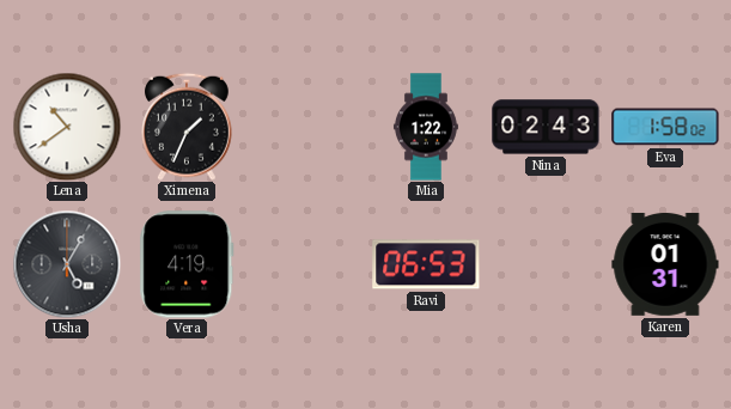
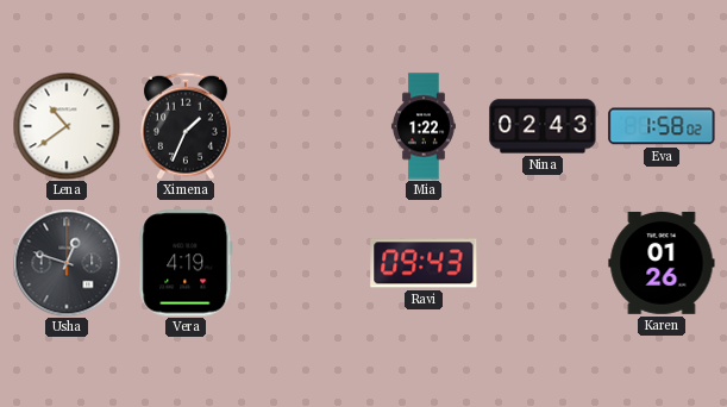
Usha: 5:05 -> 12:48
Ravi: 06:53 -> 09:43
Karen: 01:31 -> 01:26
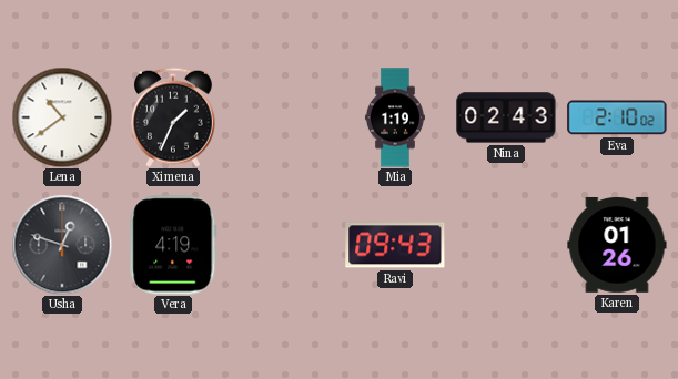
Mia: 1:22 -> 1:19
Eva: 1:58 -> 2:10
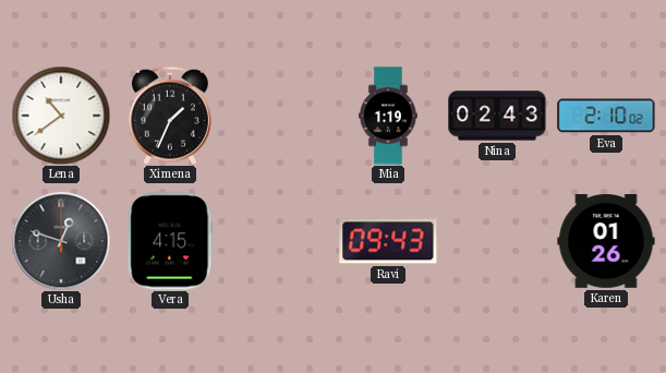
Vera: 4:19 -> 4:15
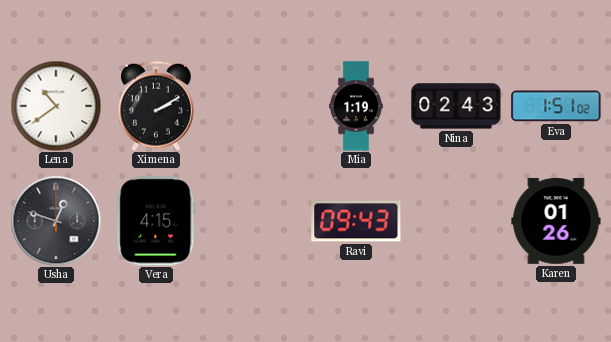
Ximena: 1:34 -> 2:10
Eva: 2:10 -> 1:51
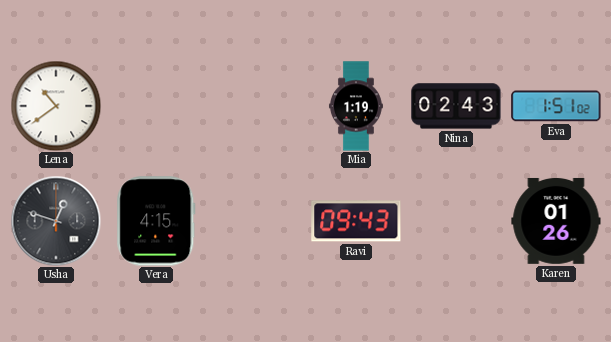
Ximena: 2:10 -> none
